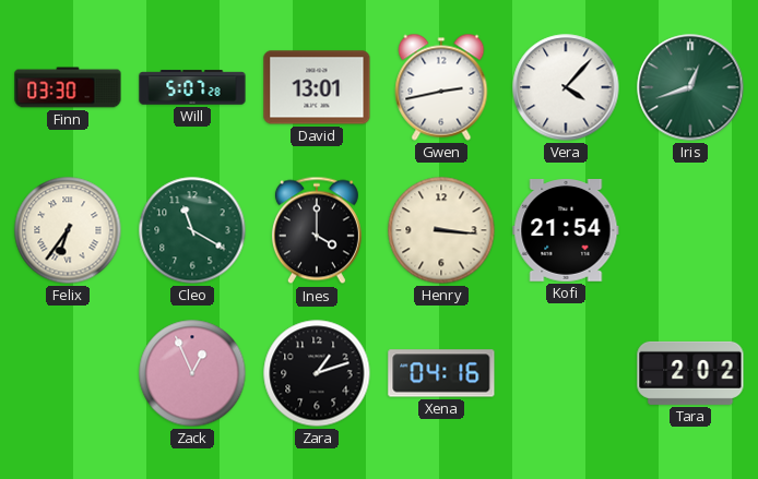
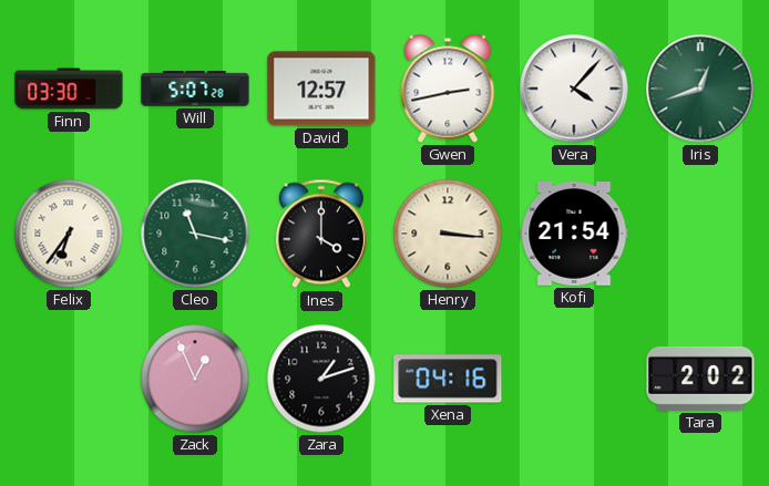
David: 13:01 -> 12:57
Cleo: 11:20 -> 11:17
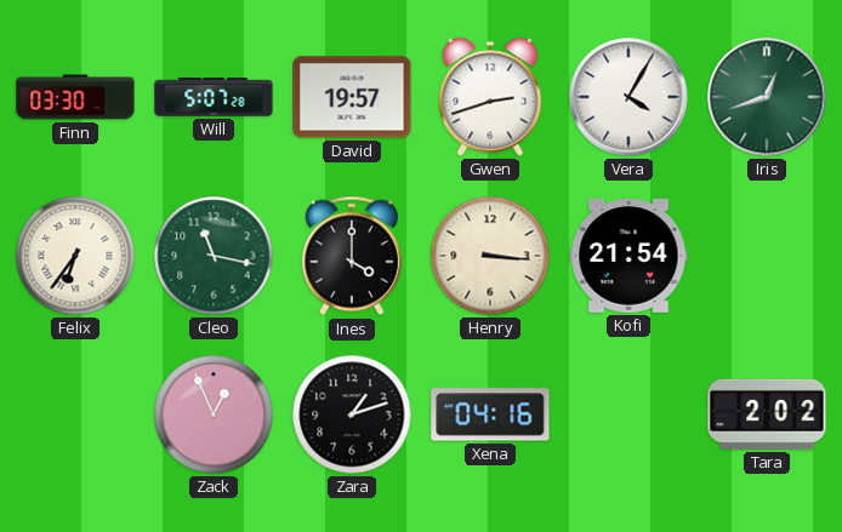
David: 12:57 -> 19:57
Gwen: 2:43 -> 2:42
Vera: 4:07 -> 4:05
